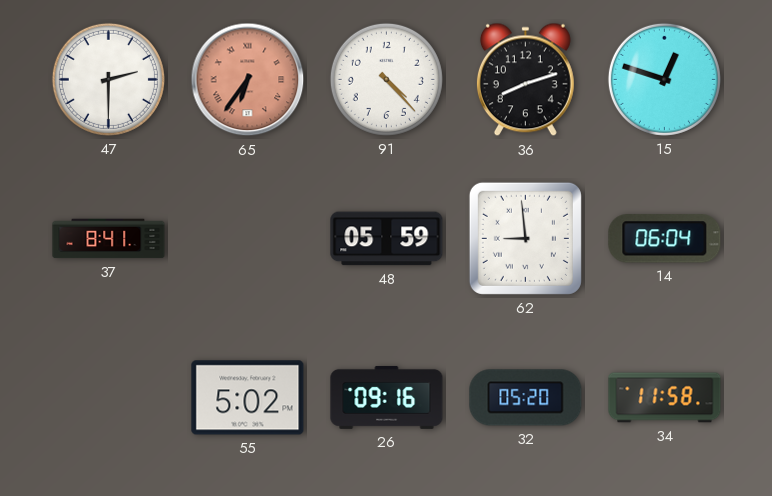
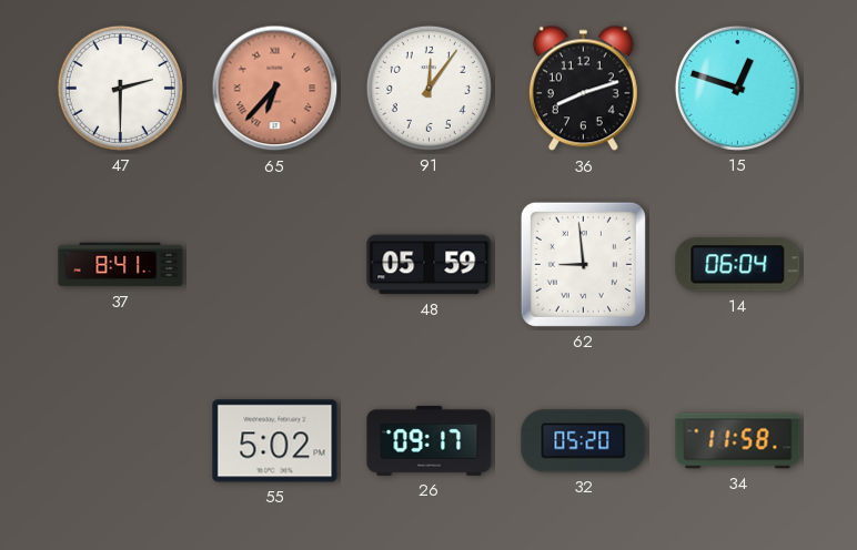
65: 6:36 -> 6:37
91: 4:23 -> 12:06
26: 09:16 -> 09:17
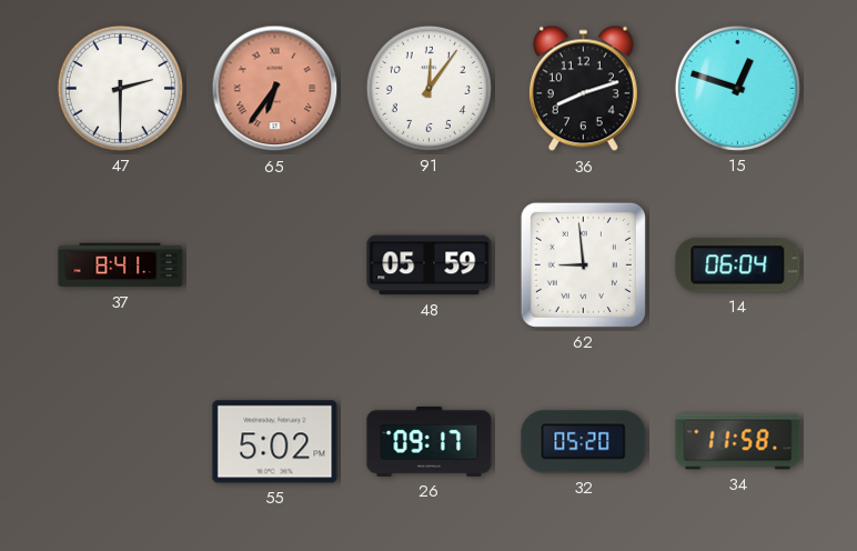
65: 6:37 -> 6:36
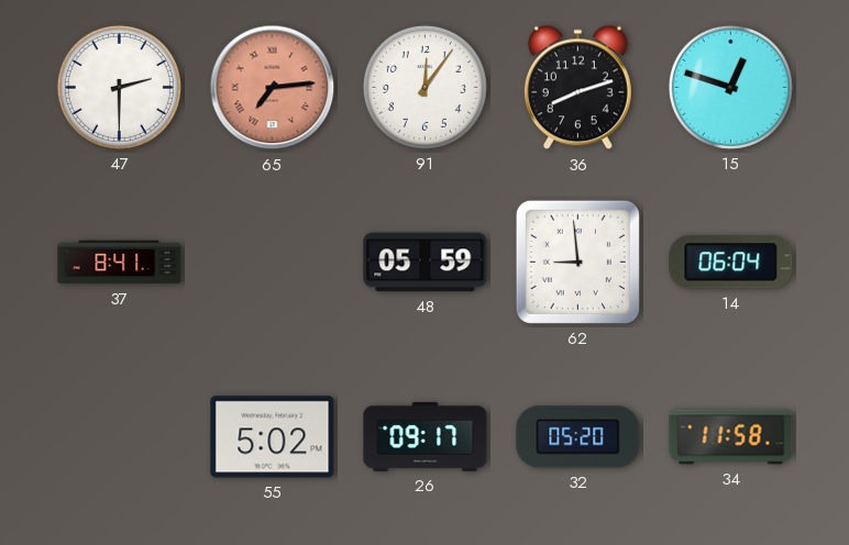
65: 6:36 -> 7:14
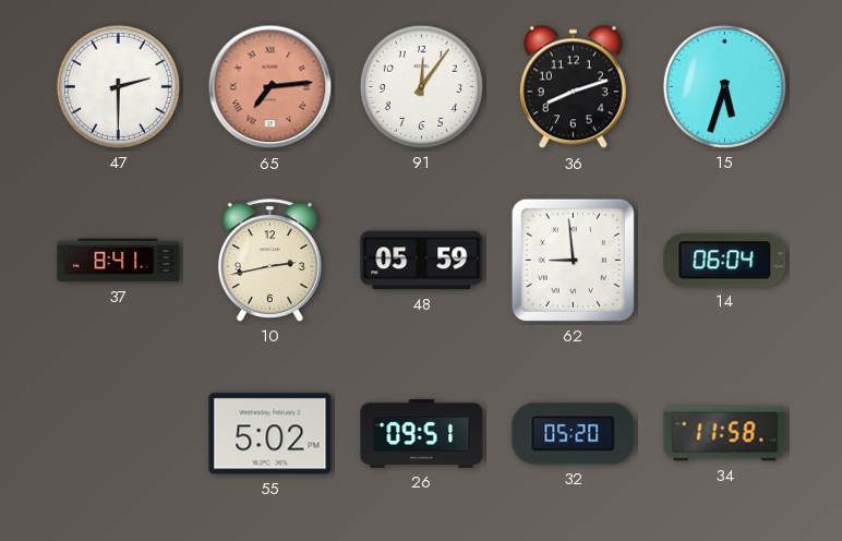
15: 12:48 -> 5:33
10: none -> 2:43
26: 09:17 -> 09:51
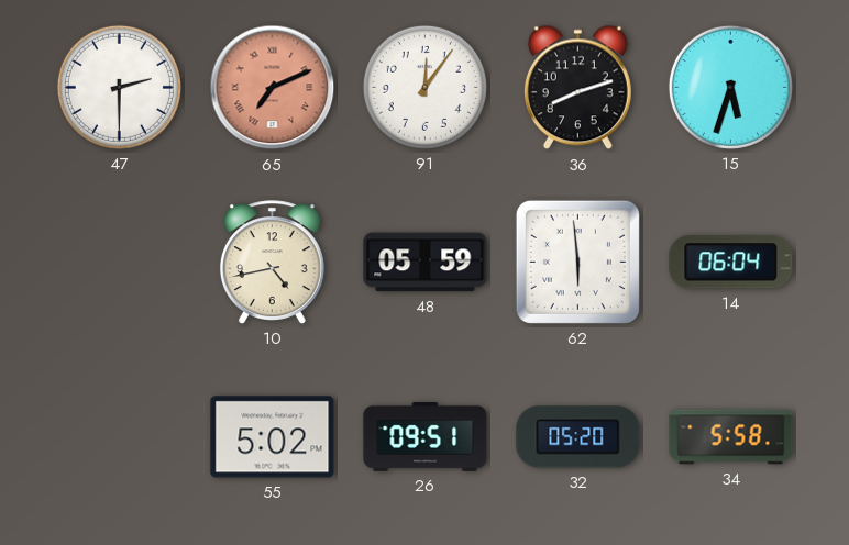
65: 7:14 -> 7:11
37: 8:41 -> none
10: 2:43 -> 4:43
62: 8:59 -> 5:59
34: 11:58 -> 5:58
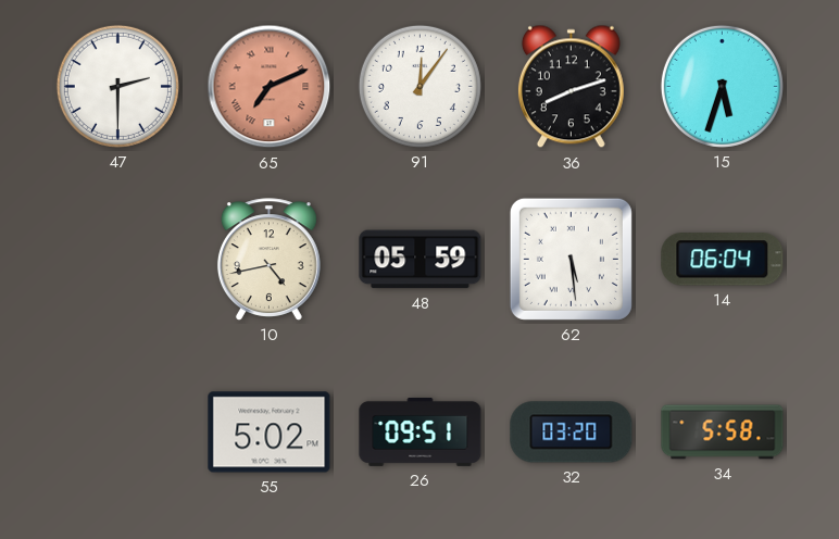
62: 5:59 -> 5:29
32: 05:20 -> 03:20
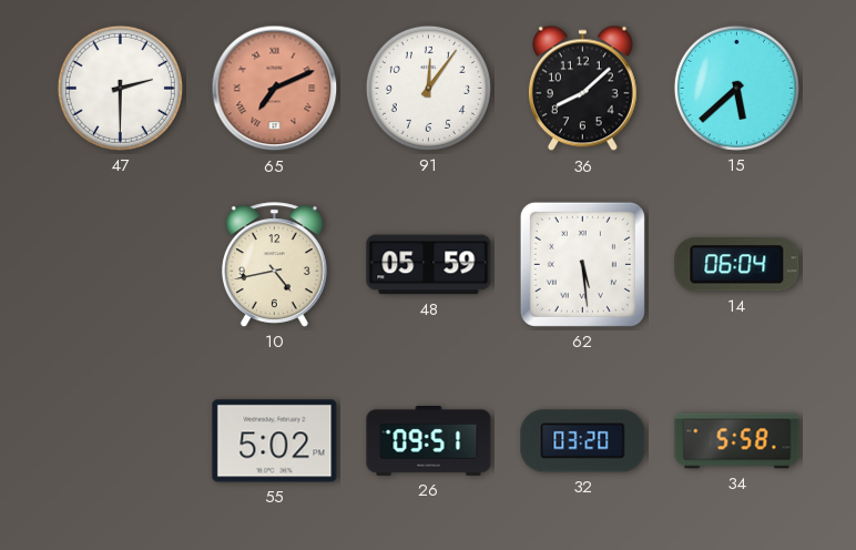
36: 8:12 -> 8:08
15: 5:33 -> 5:38
